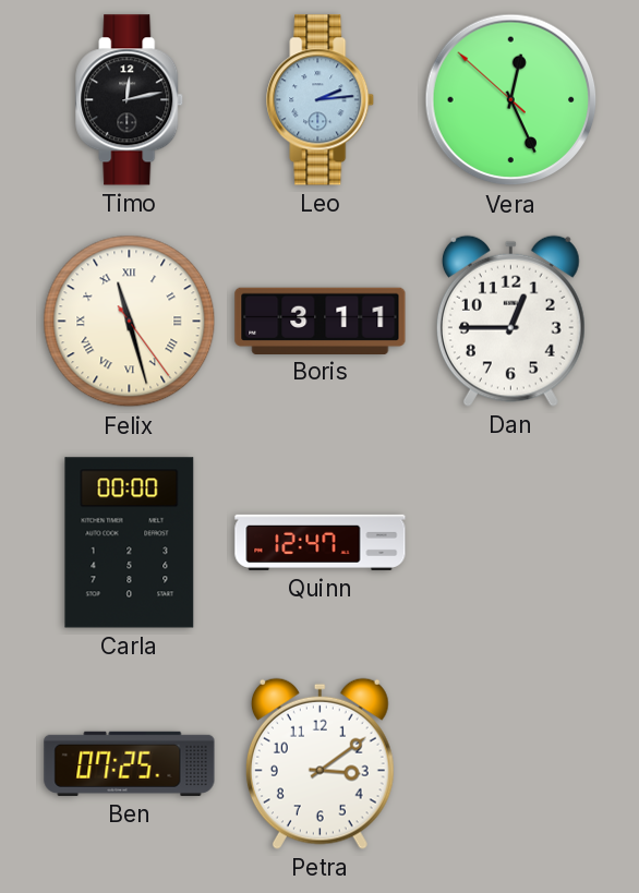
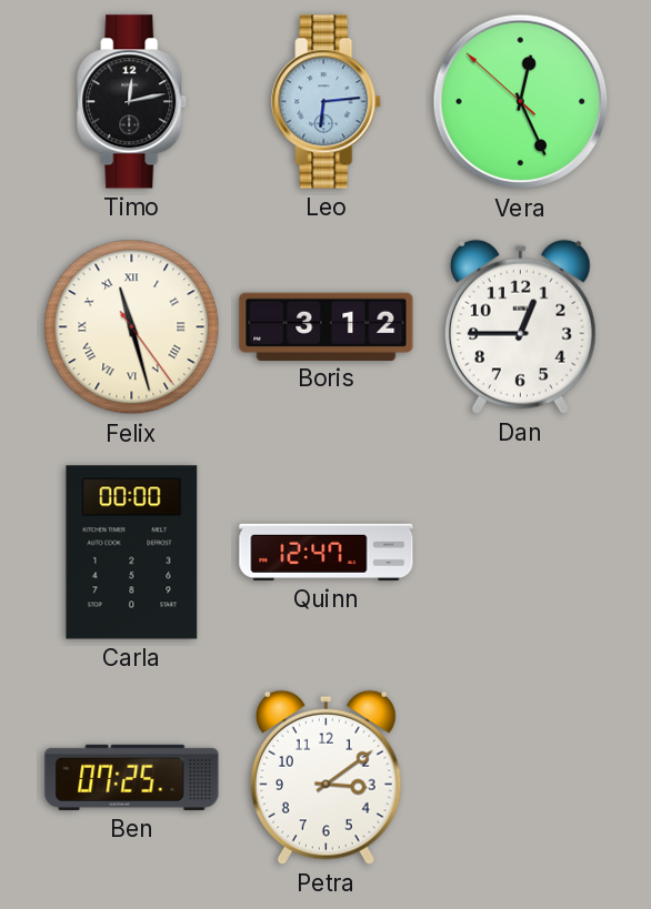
Leo: 2:14 -> 6:14
Boris: 3:11 -> 3:12
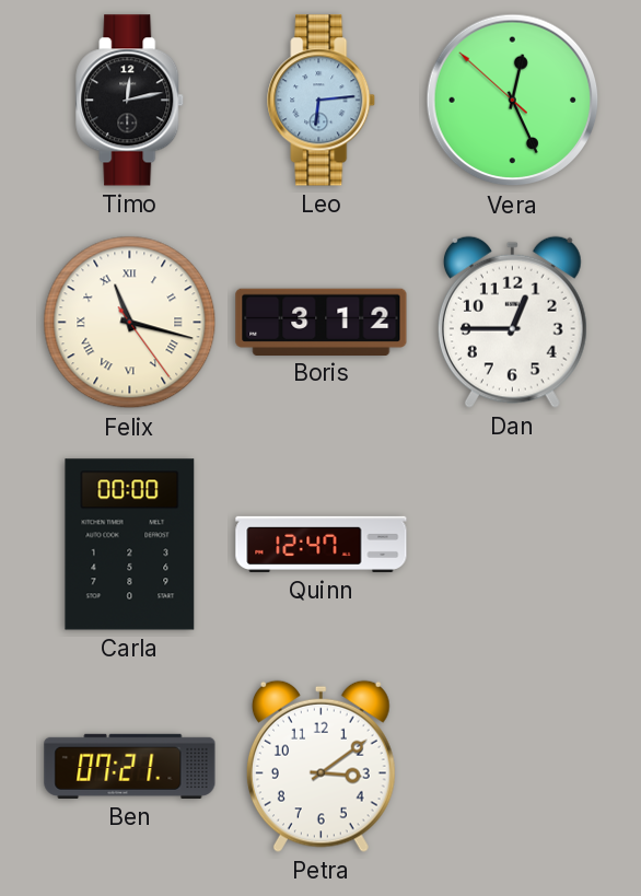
Felix: 11:27 -> 11:17
Ben: 07:25 -> 07:21
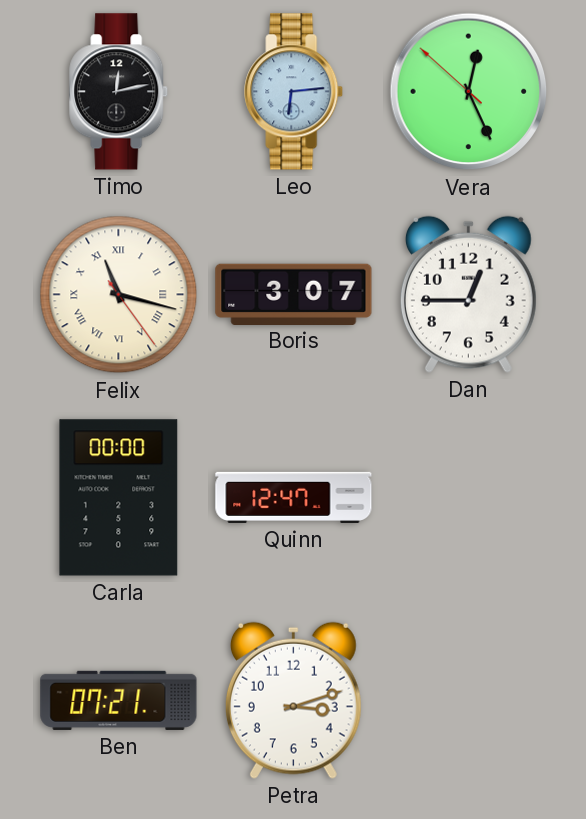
Boris: 3:12 -> 3:07
Petra: 3:09 -> 3:12
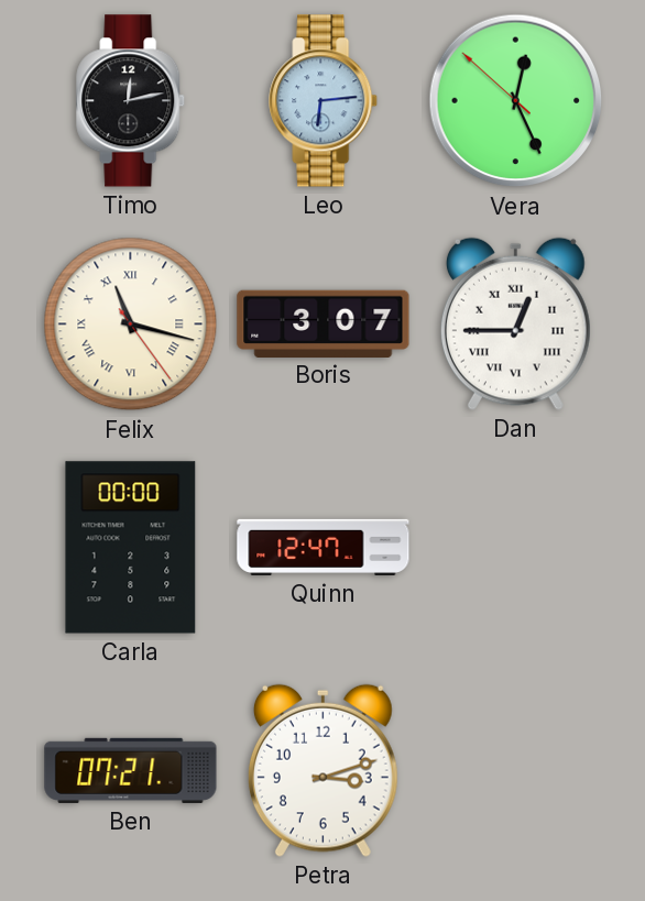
Dan numerals: Arabic -> Roman
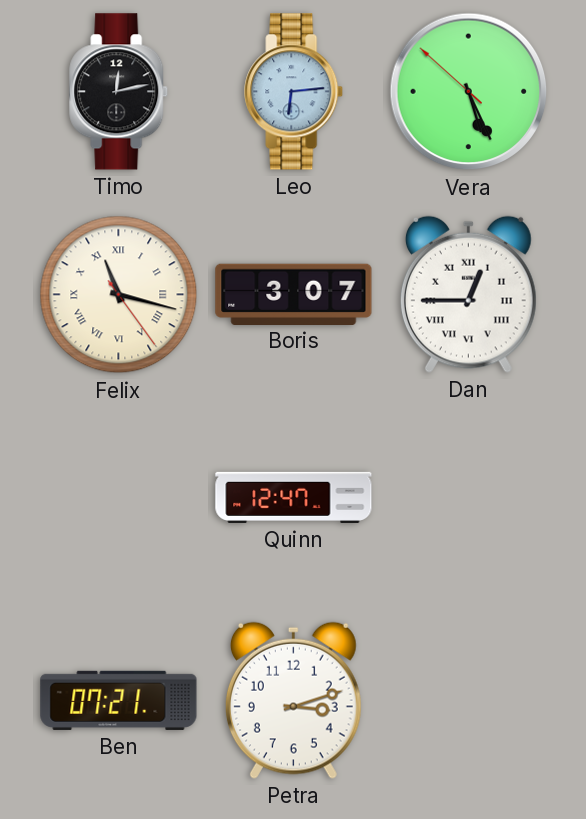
Vera: 12:25 -> 5:25
Carla: 00:00 -> none
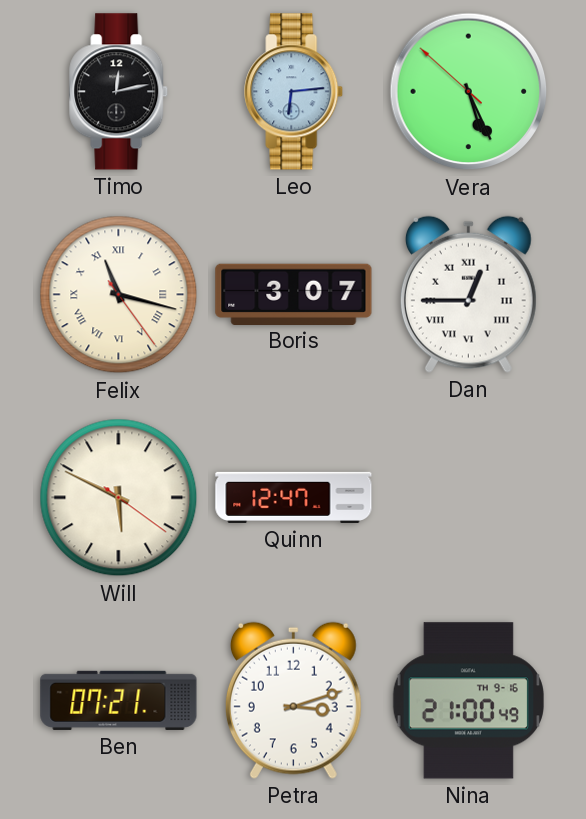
Will: none -> 5:49
Nina: none -> 21:00
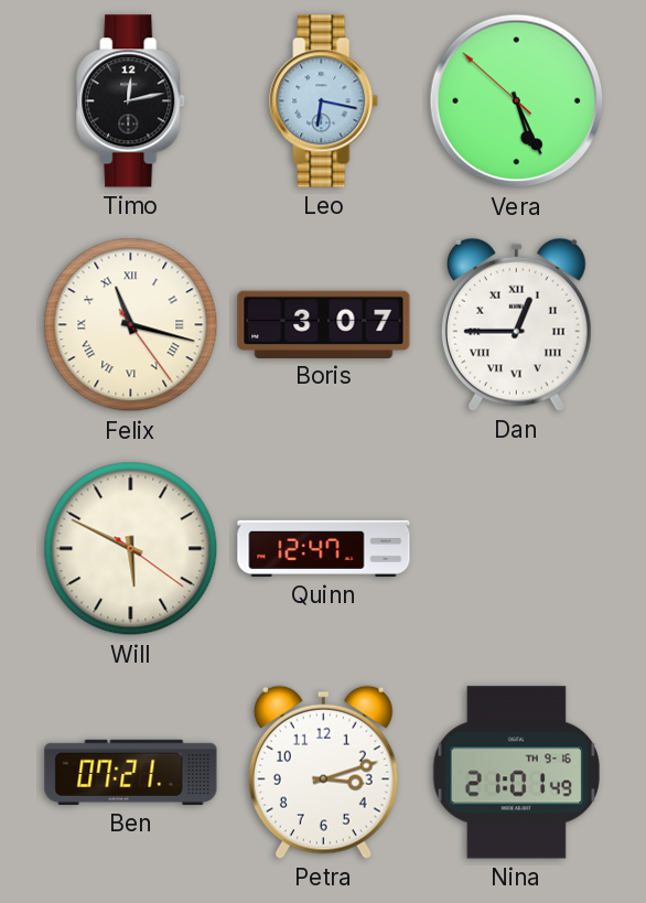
Leo: 6:14 -> 6:17
Nina: 21:00 -> 21:01
